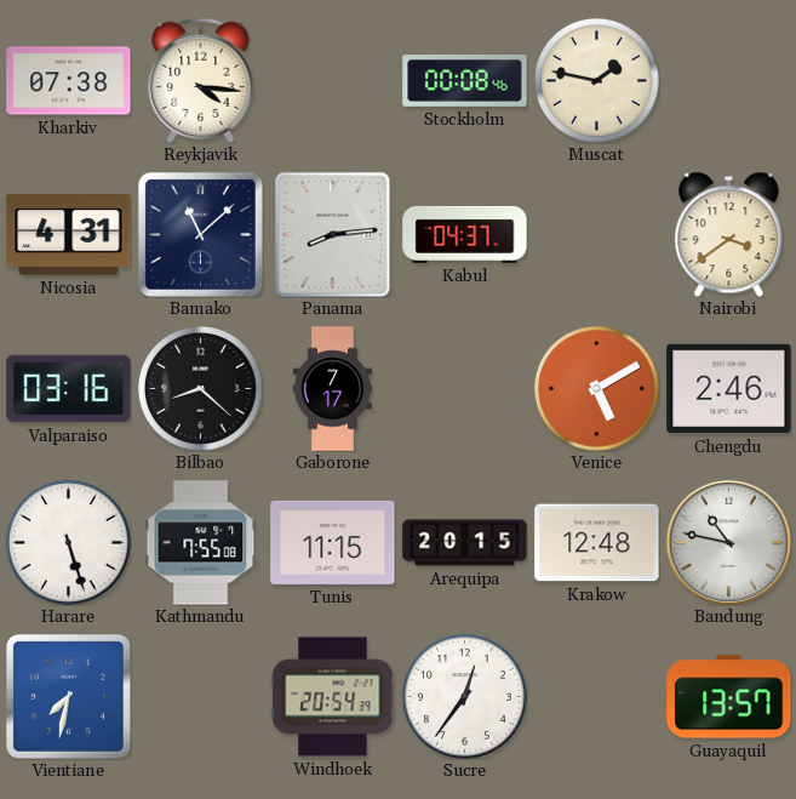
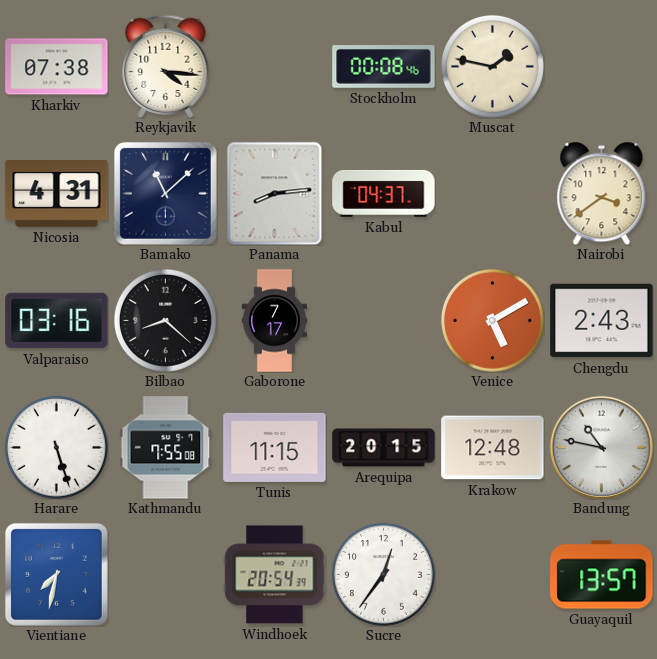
Chengdu: 2:46 -> 2:43
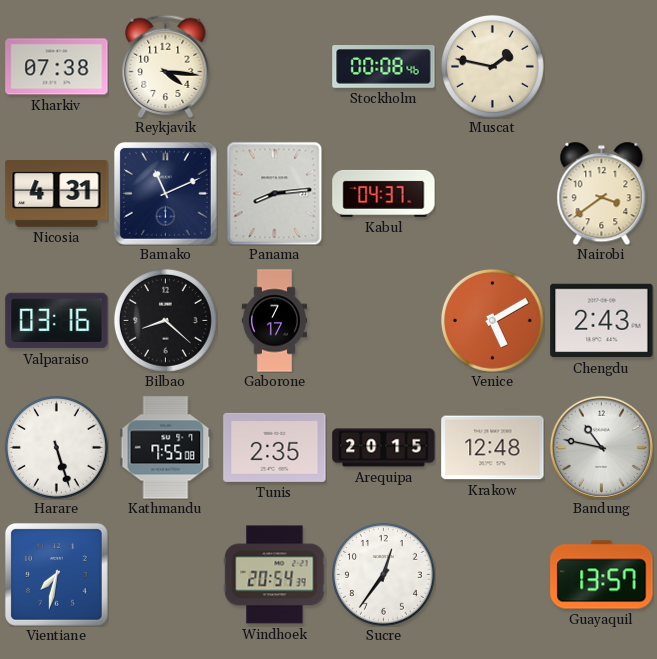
Bamako: 11:08 -> 11:11
Tunis: 11:15 -> 2:35
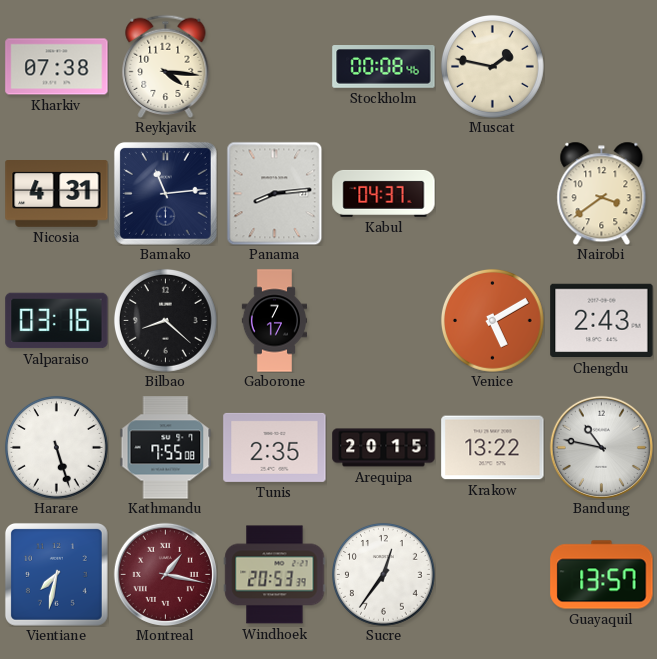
Bamako: 11:11 -> 11:14
Krakow: 12:48 -> 13:22
Montreal: none -> 1:17
Windhoek: 20:54 -> 20:53
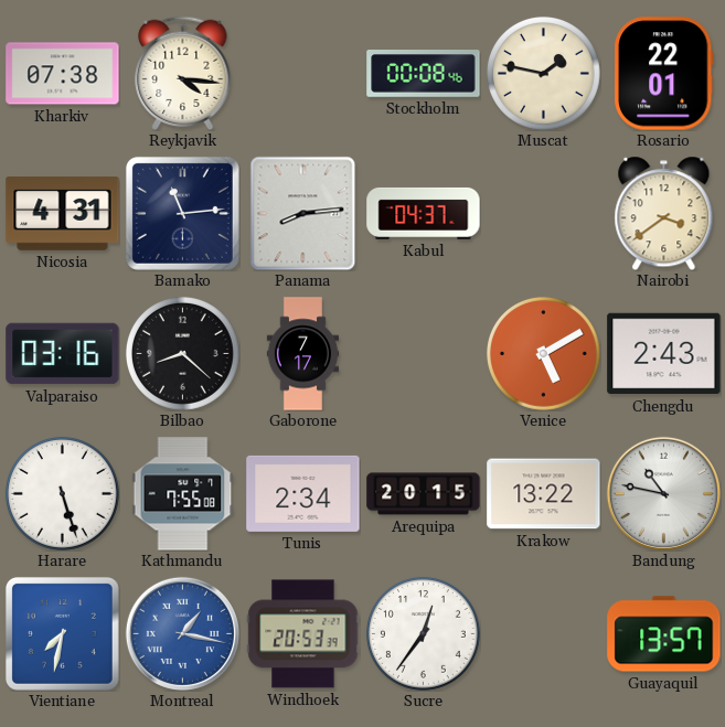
Rosario: none -> 22:01
Tunis: 2:35 -> 2:34
Montreal dial: burgundy -> blue
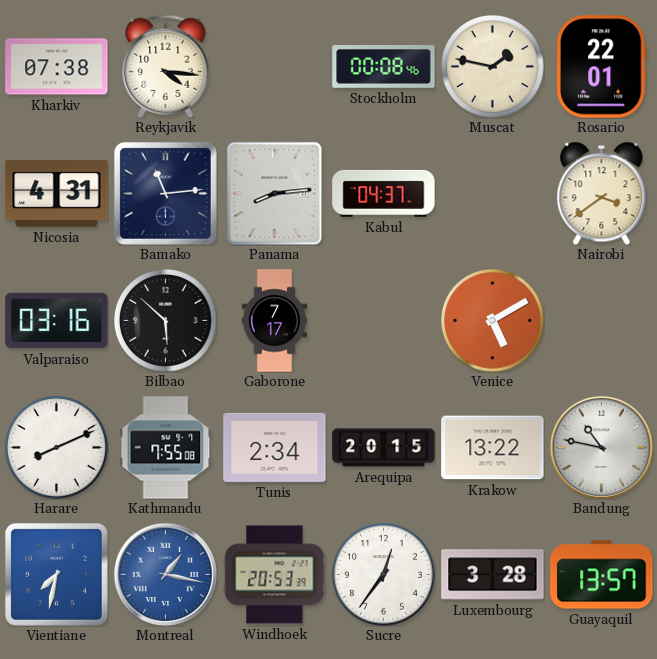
Bilbao: 8:22 -> 5:52
Chengdu: 2:43 -> none
Harare: 5:27 -> 8:11
Luxembourg: none -> 3:28
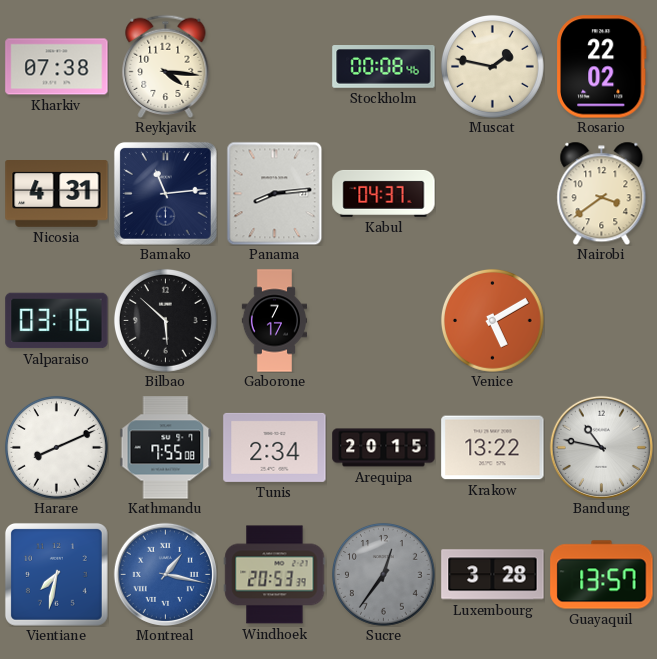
Rosario: 22:01 -> 22:02
Sucre dial: white -> grey
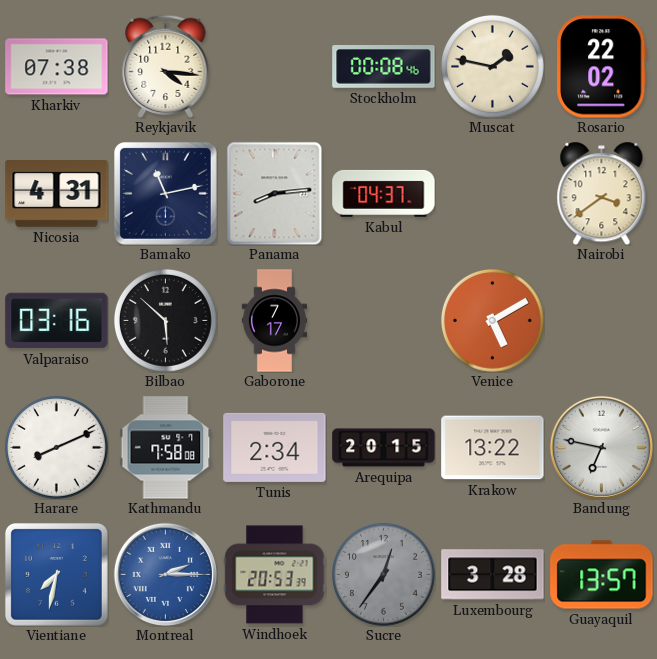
Bamako: 11:14 -> 11:13
Kathmandu: 7:55 -> 7:58
Bandung: 10:47 -> 6:47
Montreal: 1:17 -> 2:15
